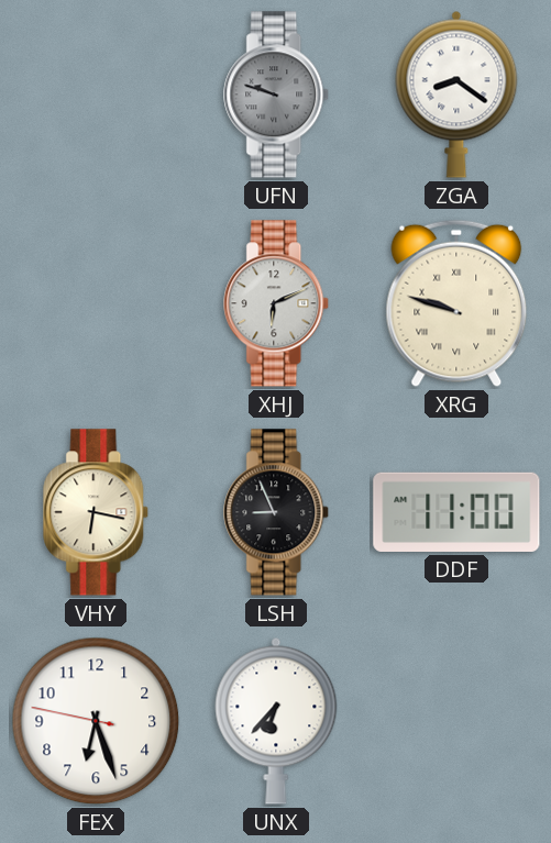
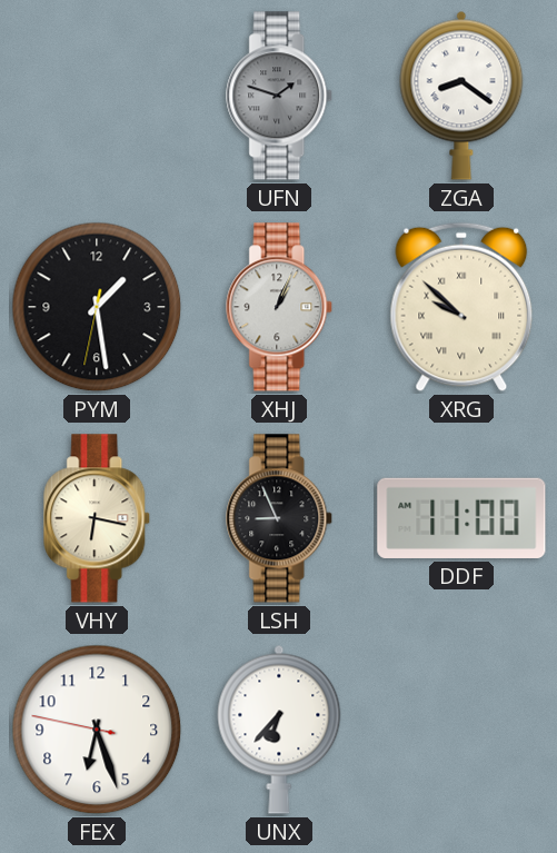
UFN: 9:48 -> 1:48
PYM: none -> 1:28
XHJ: 6:11 -> 1:04
XRG: 9:48 -> 9:52
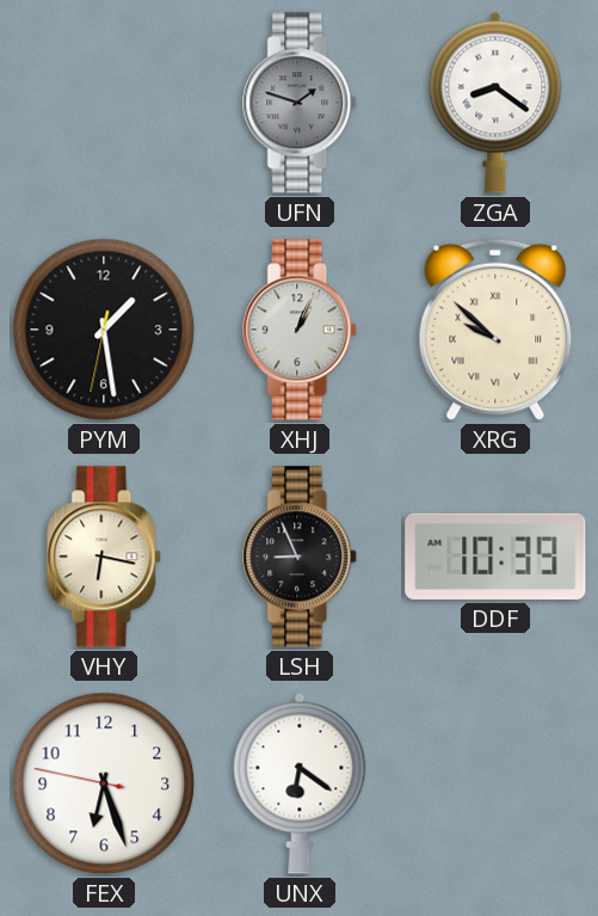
DDF: 11:00 -> 10:39
UNX: 6:37 -> 6:21
